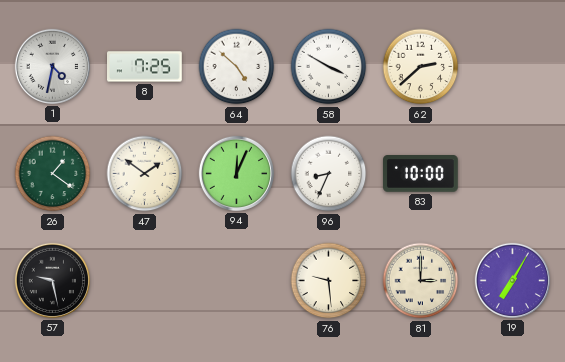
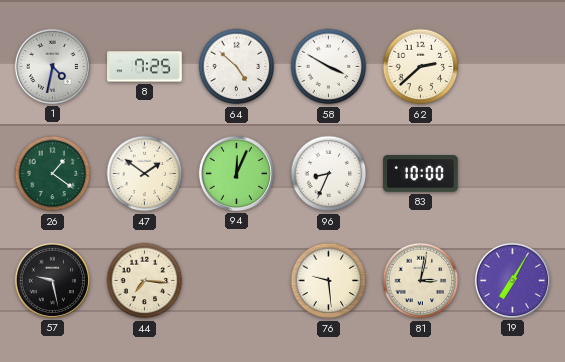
44: none -> 7:16
81: 3:00 -> 3:02
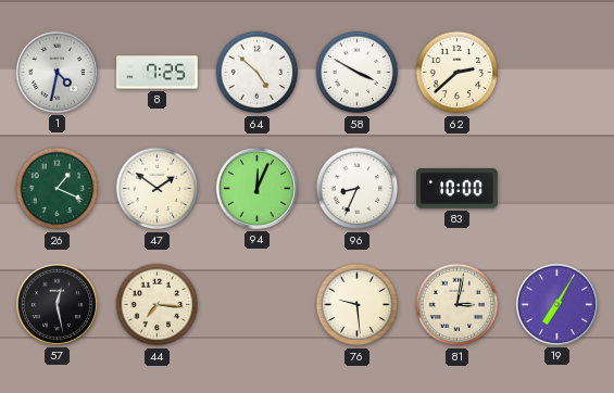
26: 1:21 -> 1:19
57: 9:28 -> 12:28
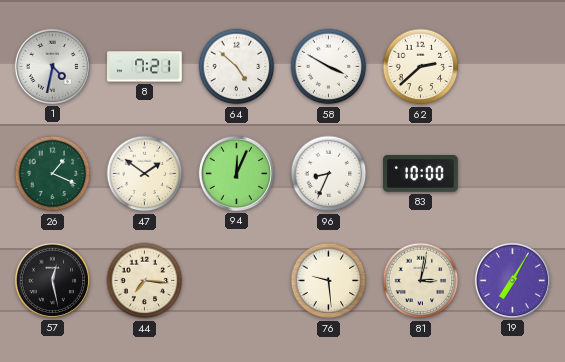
8: 7:25 -> 7:21
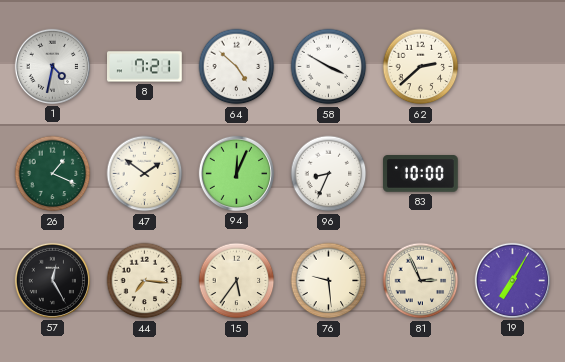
57: 12:28 -> 12:25
15: none -> 5:36
81: 3:02 -> 2:56
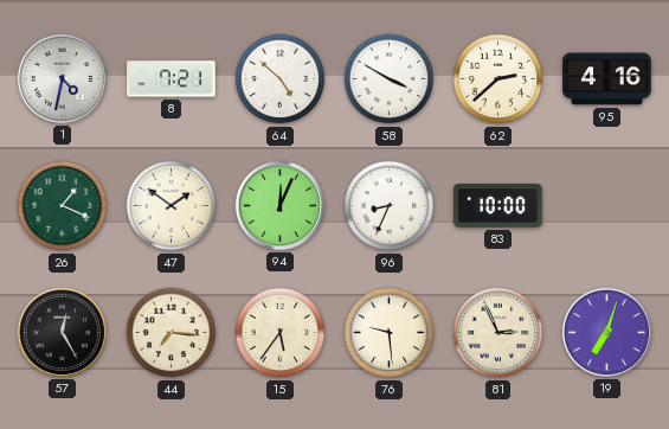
95: none -> 4:16
19: 7:05 -> 7:03
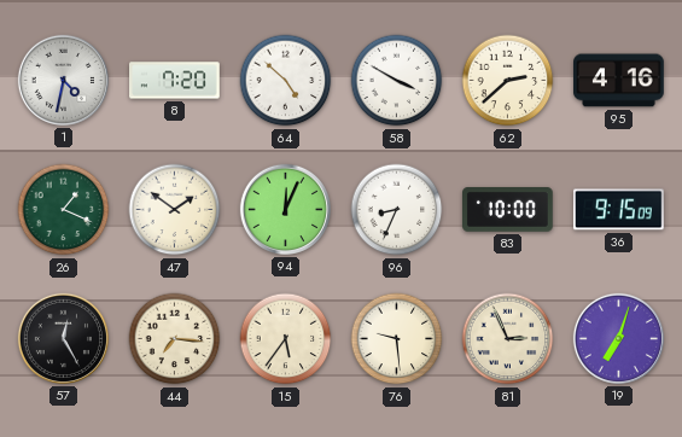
8: 7:21 -> 7:20
36: none -> 9:15
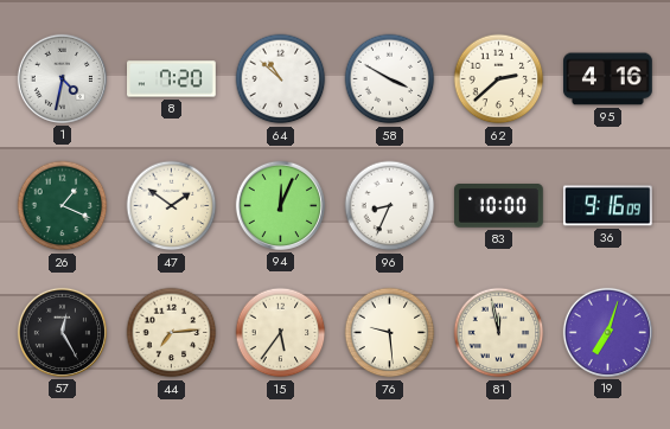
64: 4:52 -> 10:52
36: 9:15 -> 9:16
44: 7:16 -> 7:14
81: 2:56 -> 11:58
